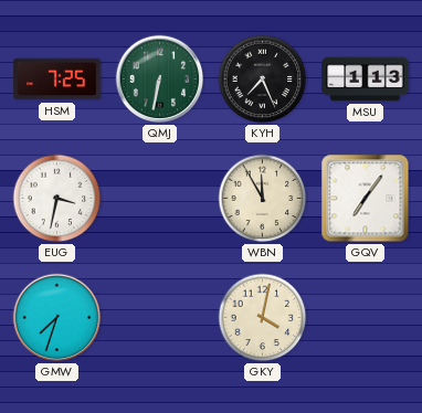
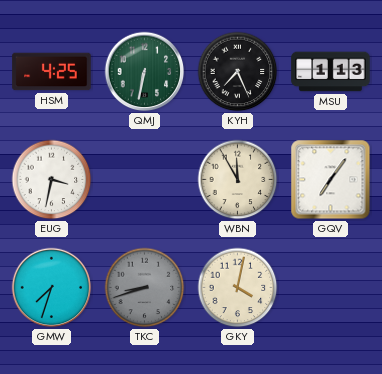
HSM: 7:25 -> 4:25
TKC: none -> 8:42
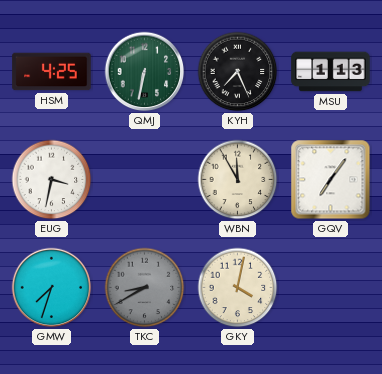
TKC: 8:42 -> 8:40
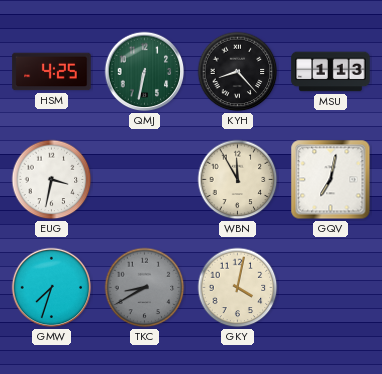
KYH: 7:26 -> 8:23
GQV: 7:06 -> 7:02
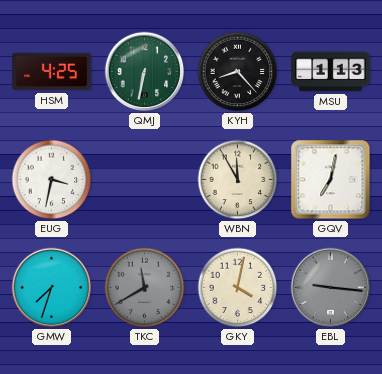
TKC: 8:40 -> 11:40
EBL: none -> 9:16
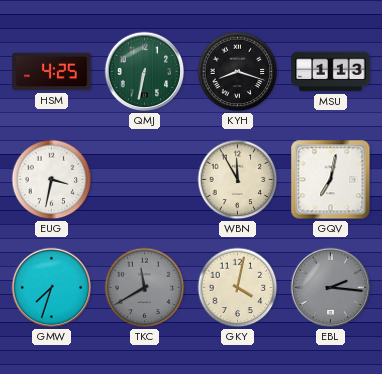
KYH: 8:23 -> 8:18
EBL: 9:16 -> 2:16
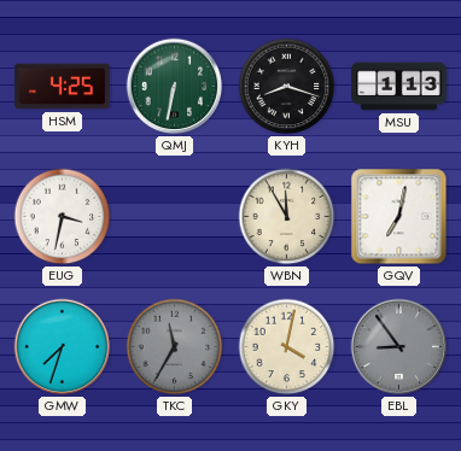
TKC: 11:40 -> 11:35
EBL: 2:16 -> 8:54
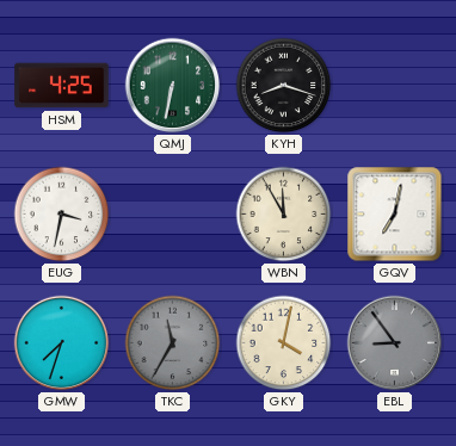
MSU: 1:13 -> none
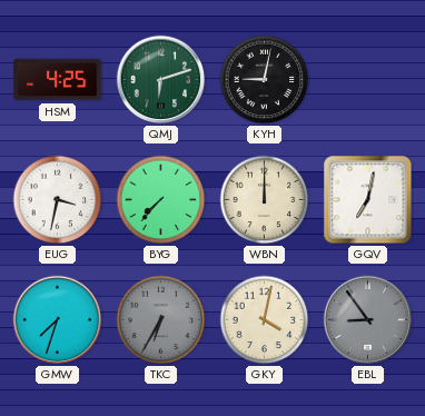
QMJ: 6:32 -> 6:12
KYH: 8:18 -> 9:02
BYG: none -> 7:37
WBN: 11:55 -> 12:00
TKC: 11:35 -> 6:35
